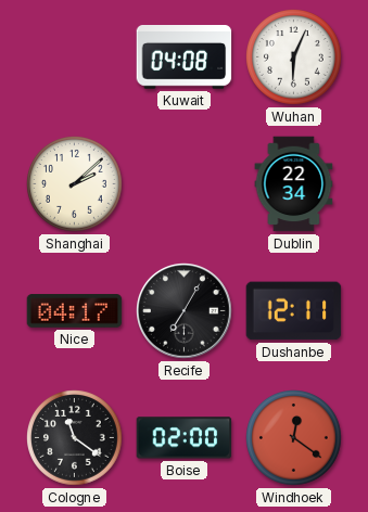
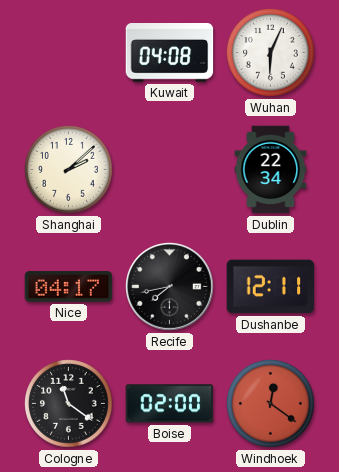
Recife: 7:05 -> 7:43
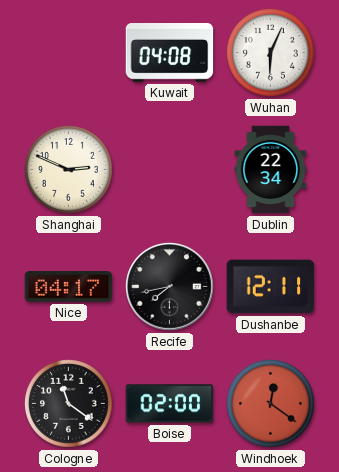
Shanghai: 2:08 -> 2:49
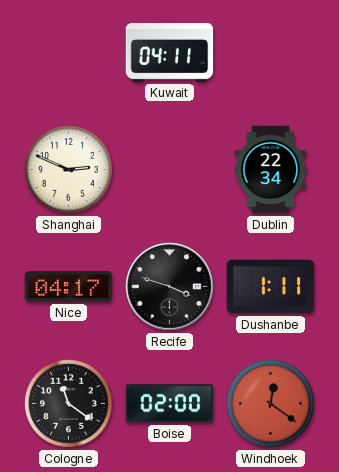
Kuwait: 04:08 -> 04:11
Wuhan: 6:04 -> none
Recife: 7:43 -> 3:48
Dushanbe: 12:11 -> 1:11
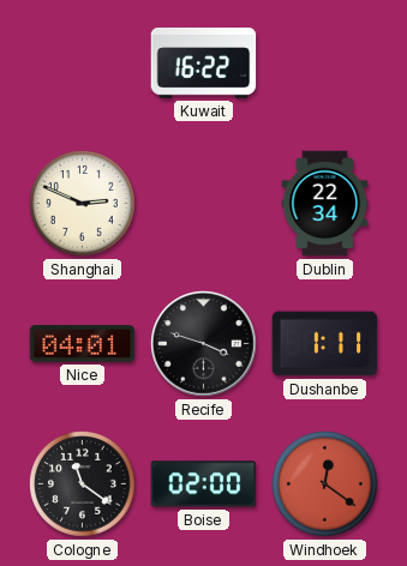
Kuwait: 04:11 -> 16:22
Nice: 04:17 -> 04:01
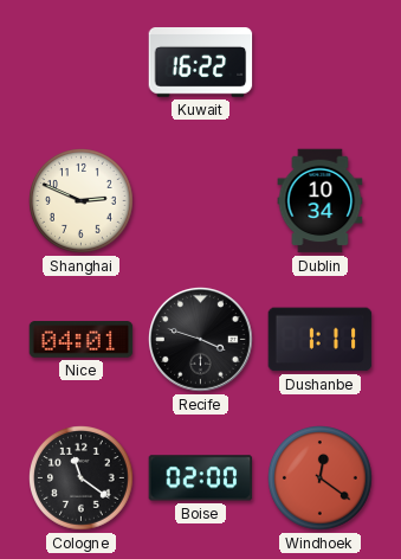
Dublin: 22:34 -> 10:34
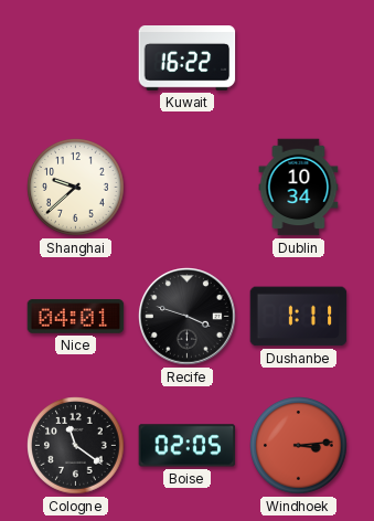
Shanghai: 2:49 -> 9:38
Boise: 02:00 -> 02:05
Windhoek: 12:21 -> 3:14
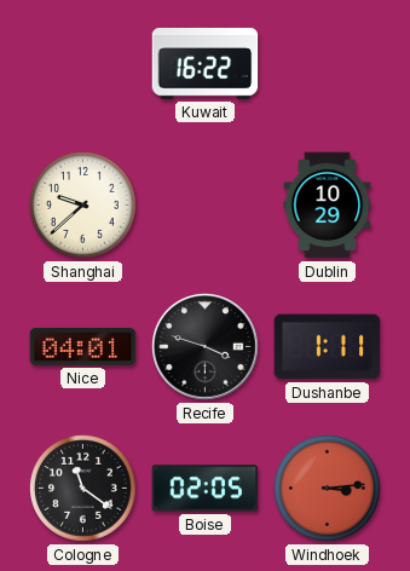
Dublin: 10:34 -> 10:29
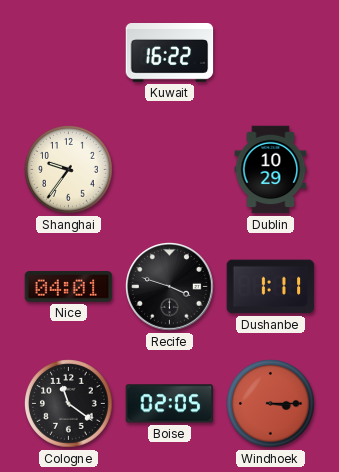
Shanghai: 9:38 -> 9:36
Windhoek: 3:14 -> 3:15
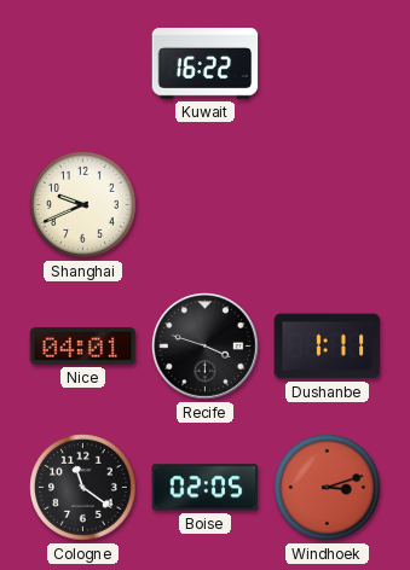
Shanghai: 9:36 -> 9:41
Dublin: 10:29 -> none
Windhoek: 3:15 -> 3:12
